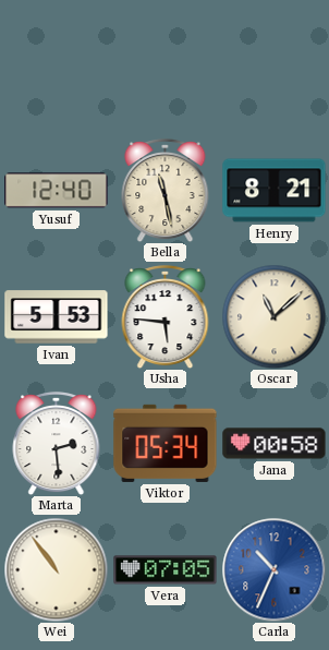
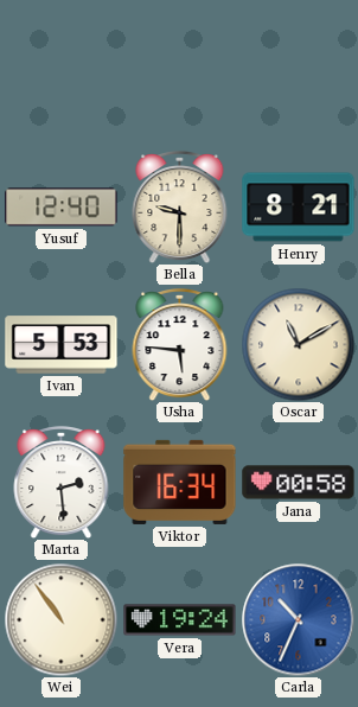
Bella: 11:28 -> 9:30
Oscar: 11:08 -> 11:10
Viktor: 05:34 -> 16:34
Vera: 07:05 -> 19:24
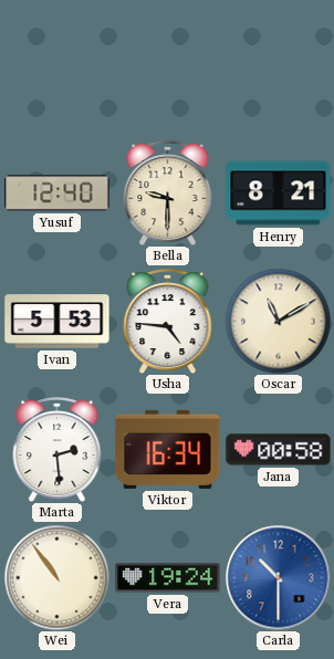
Usha: 5:46 -> 4:46
Carla: 10:34 -> 10:30
